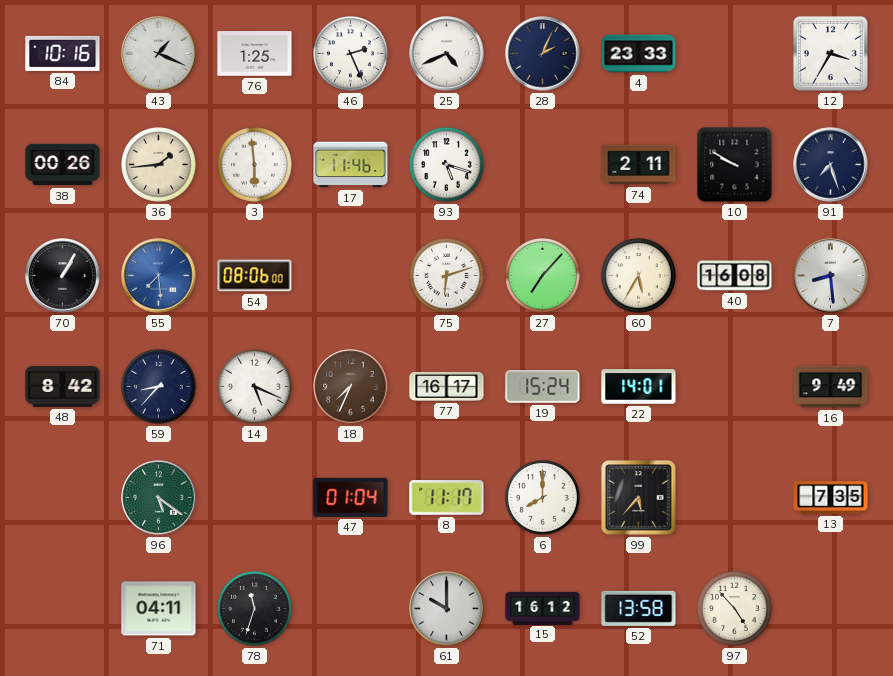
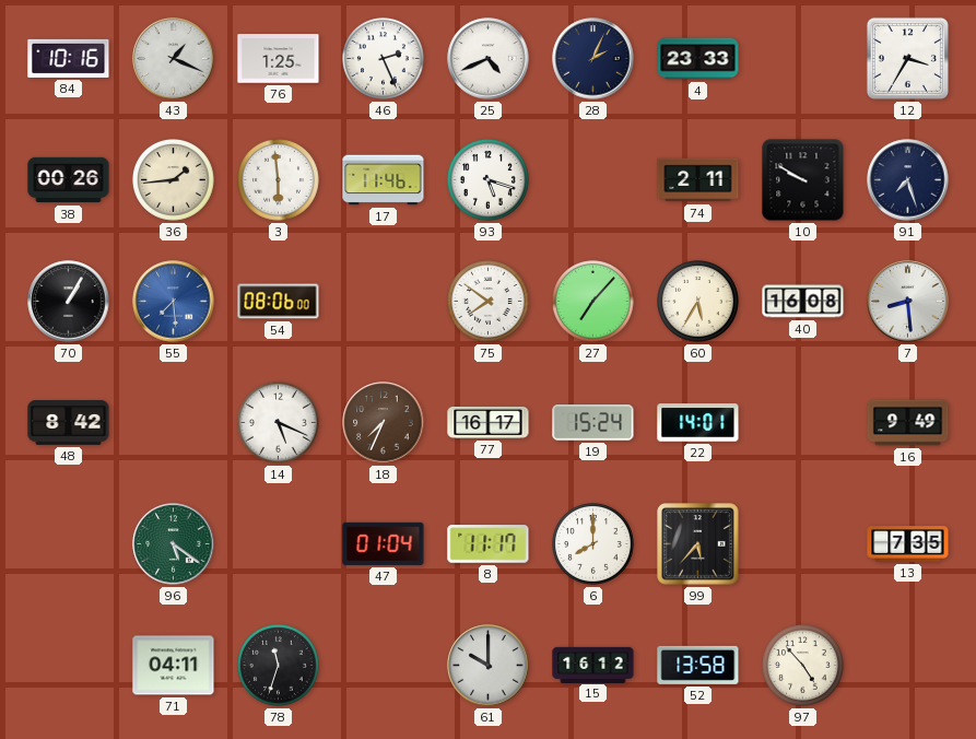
75: 6:12 -> 7:51
59: 8:37 -> none
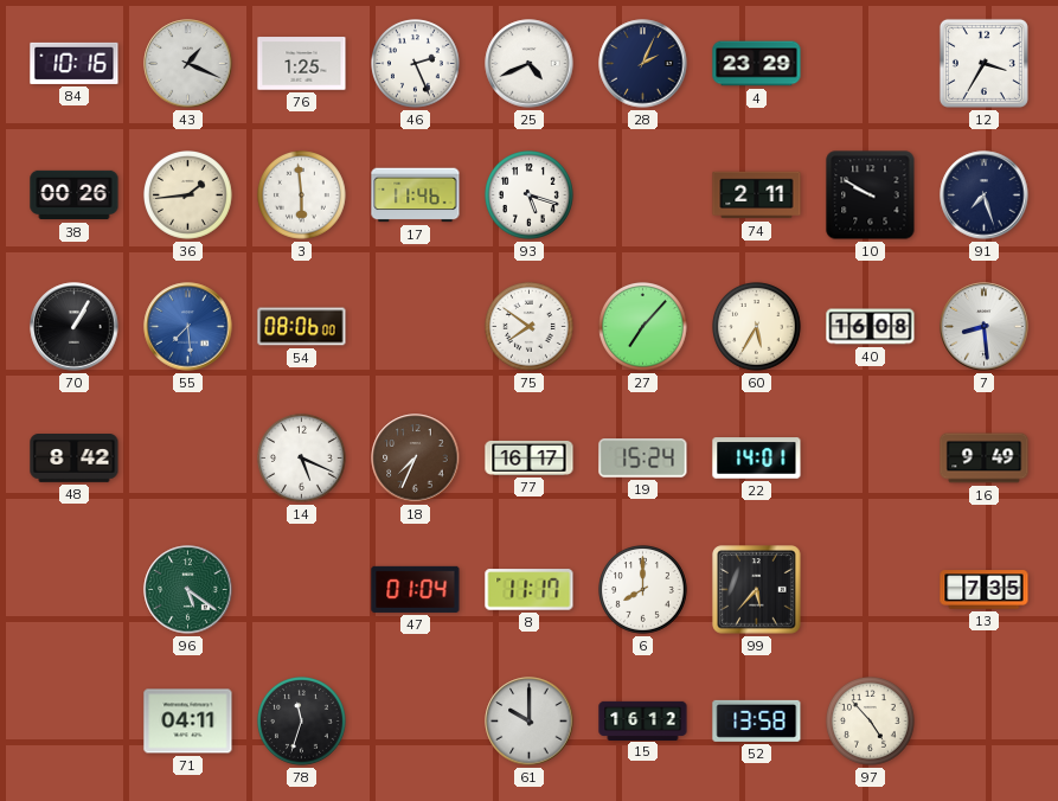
4: 23:33 -> 23:29
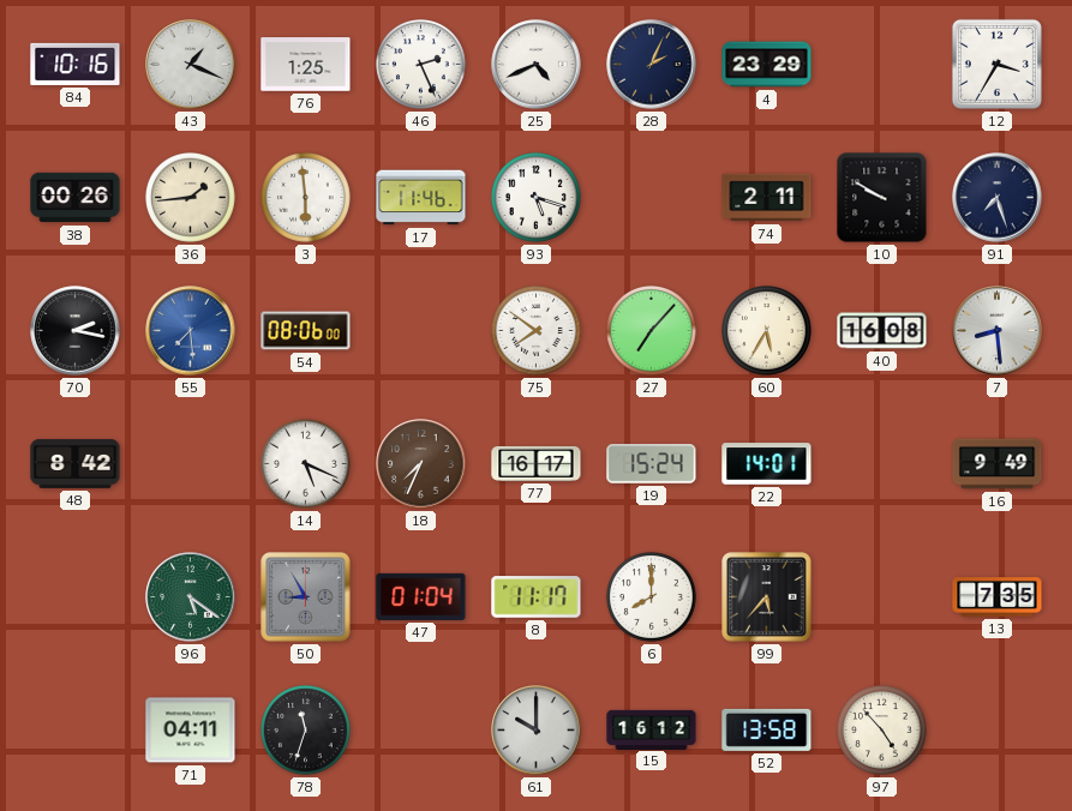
70: 1:05 -> 2:17
50: none -> 8:55
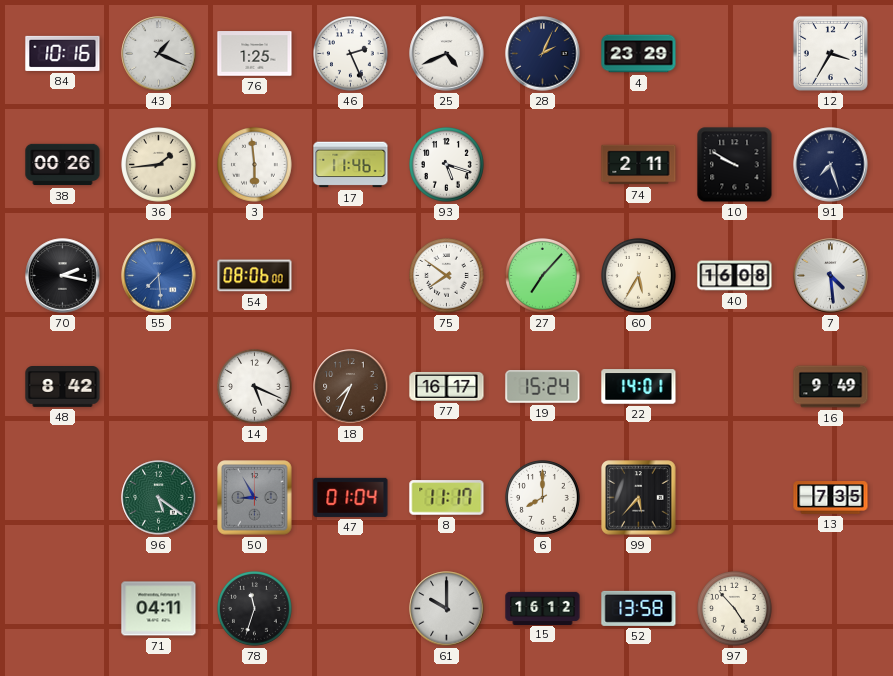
7: 8:29 -> 4:29
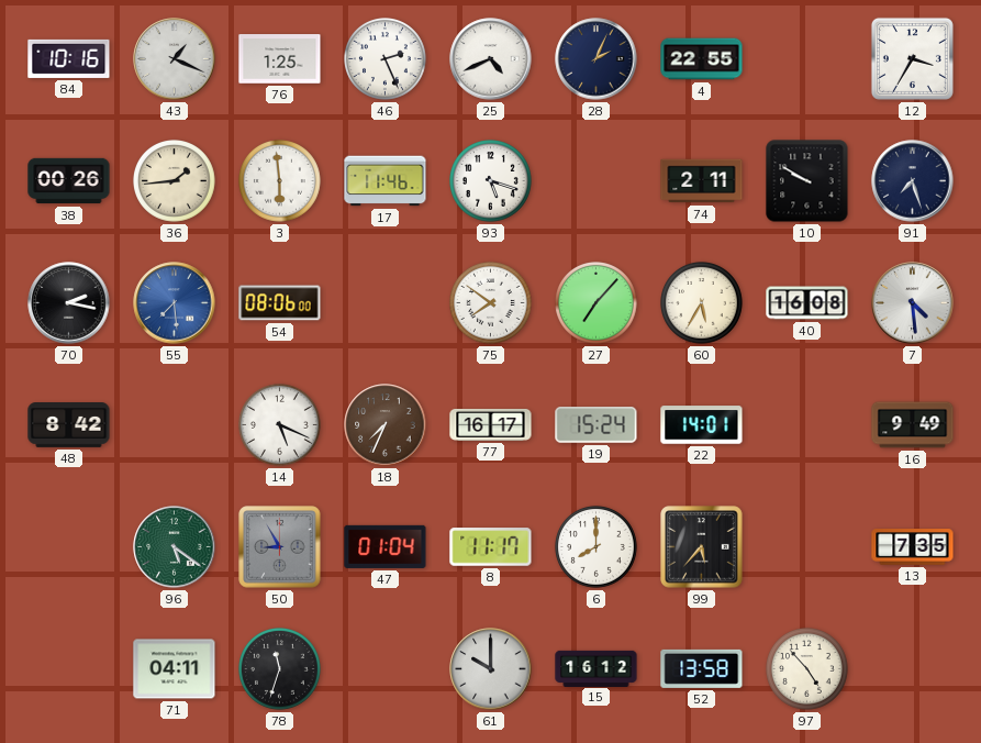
4: 23:29 -> 22:55
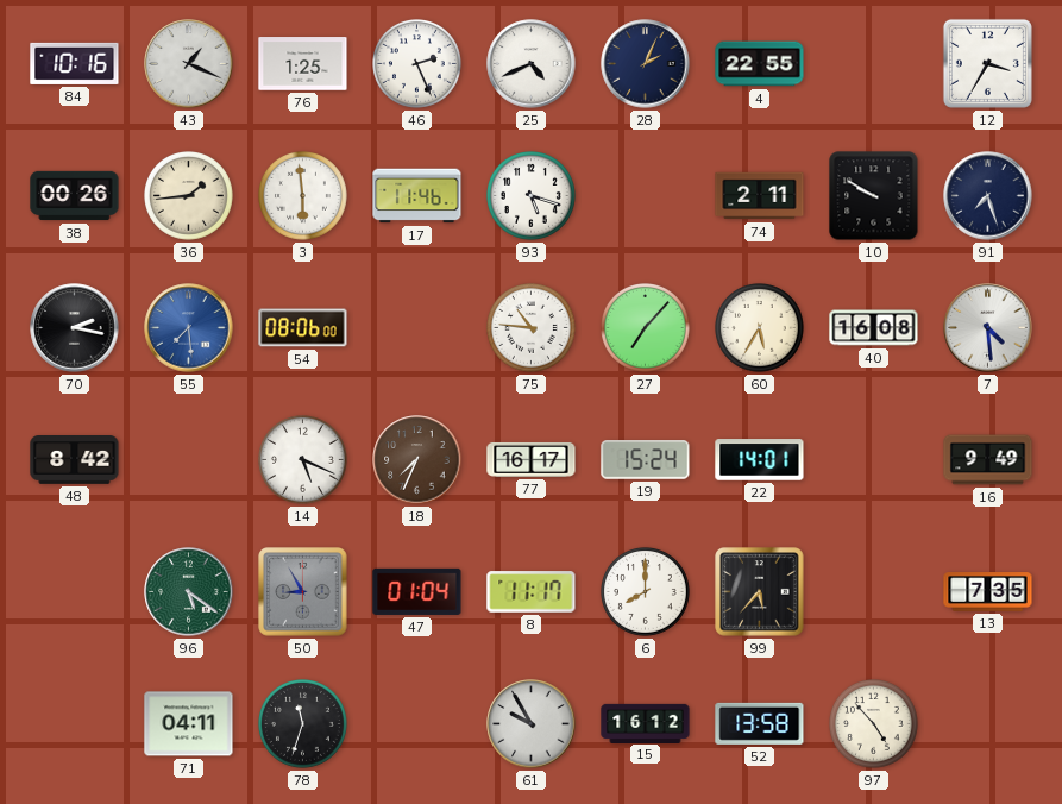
75: 7:51 -> 10:46
61: 10:00 -> 9:55
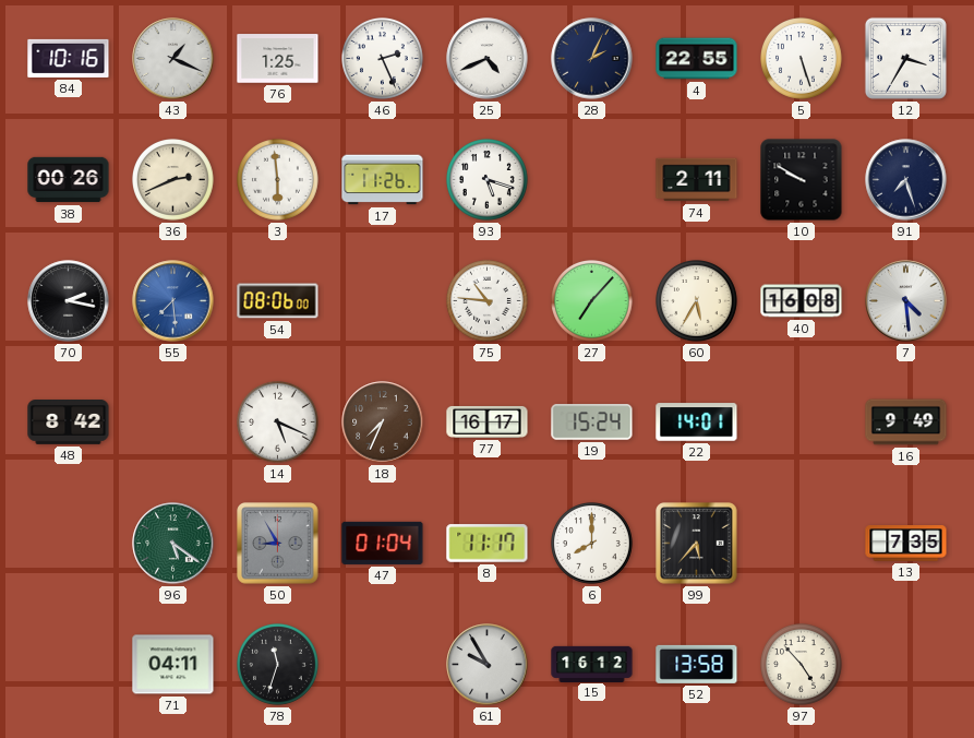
5: none -> 5:27
36: 1:44 -> 2:41
17: 11:46 -> 11:26
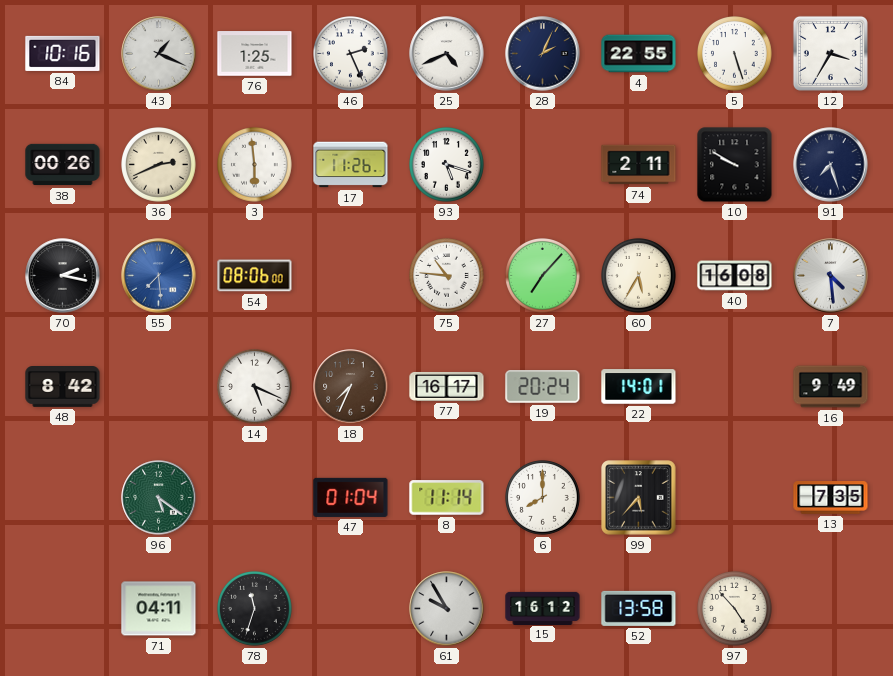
19: 15:24 -> 20:24
50: 8:55 -> none
8: 11:17 -> 11:14
